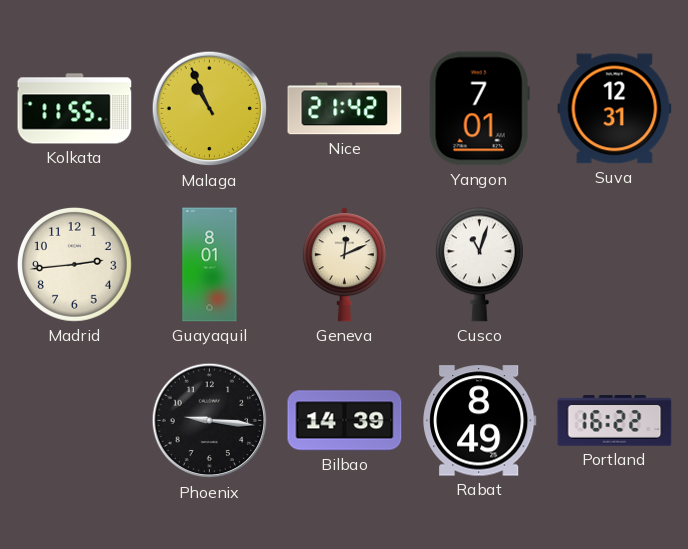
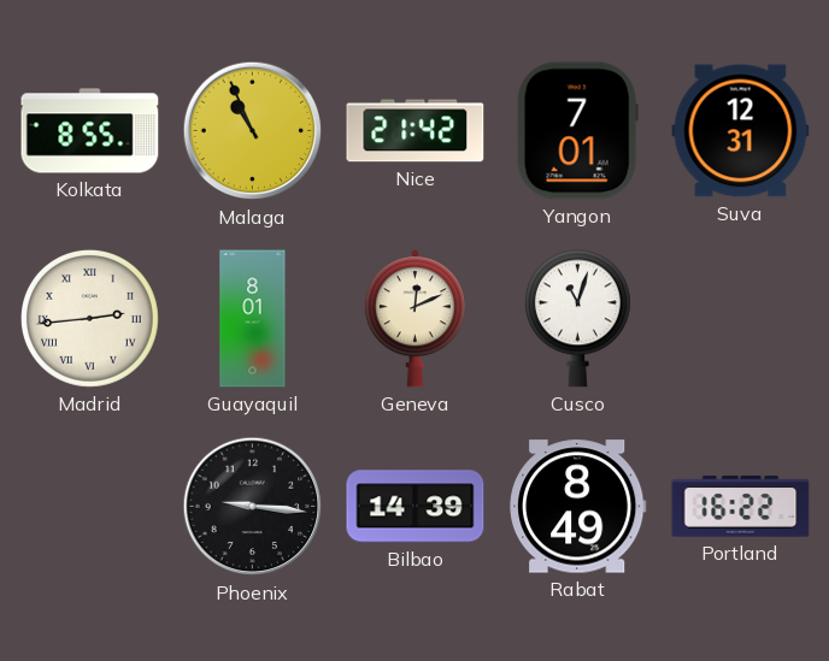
Kolkata: 11:55 -> 8:55
Madrid numerals: Arabic -> Roman
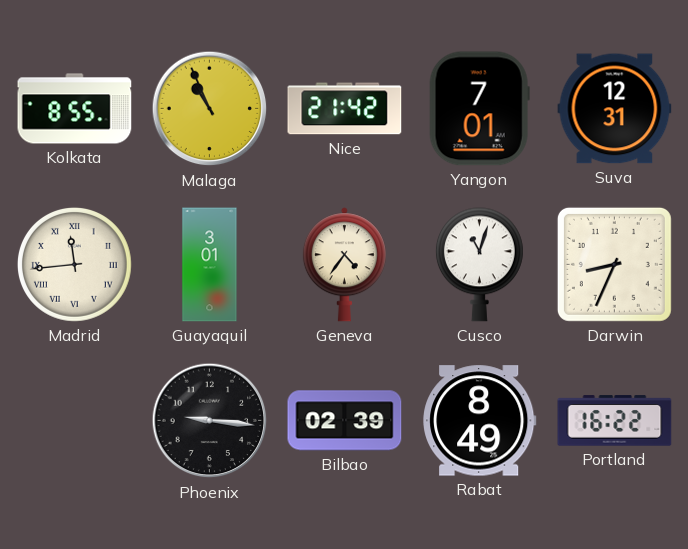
Madrid: 2:44 -> 11:44
Guayaquil: 8:01 -> 3:01
Geneva: 12:11 -> 4:36
Darwin: none -> 8:34
Bilbao: 14:39 -> 02:39
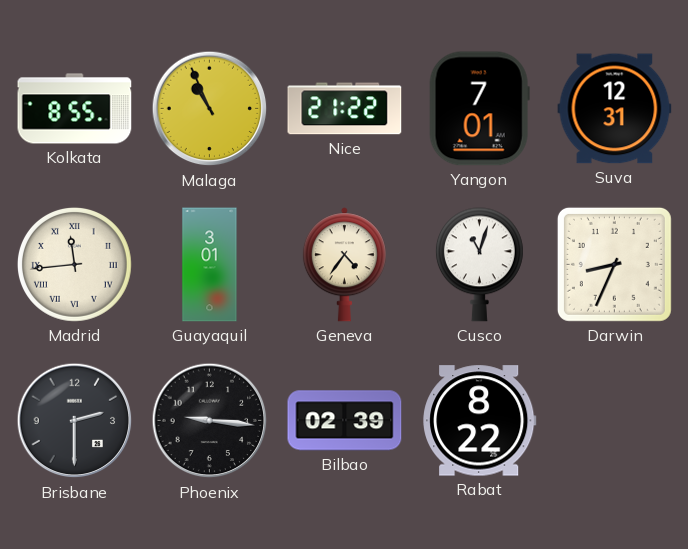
Nice: 21:42 -> 21:22
Brisbane: none -> 2:30
Rabat: 8:49 -> 8:22
Portland: 16:22 -> none
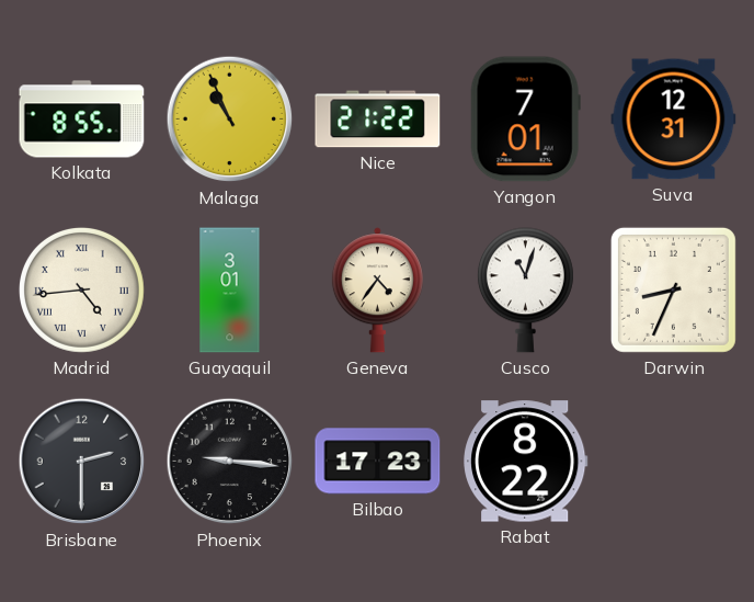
Madrid: 11:44 -> 4:44
Bilbao: 02:39 -> 17:23
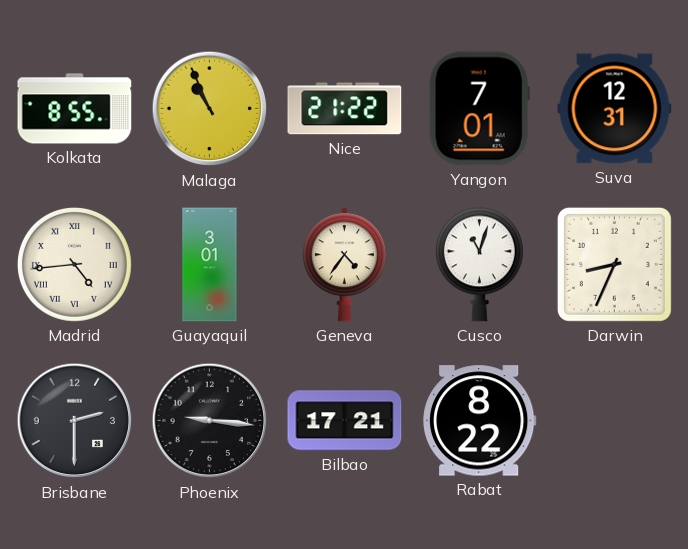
Bilbao: 17:23 -> 17:21
